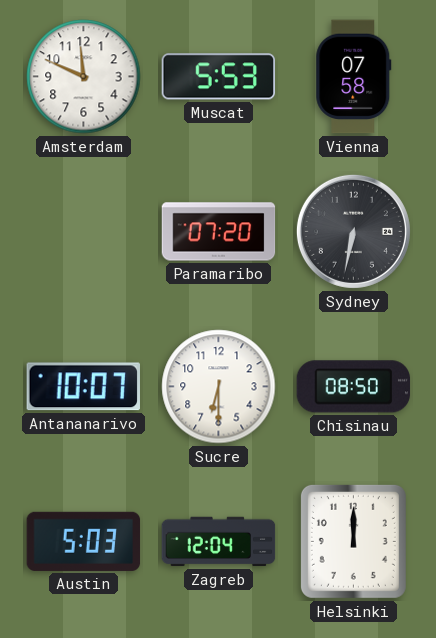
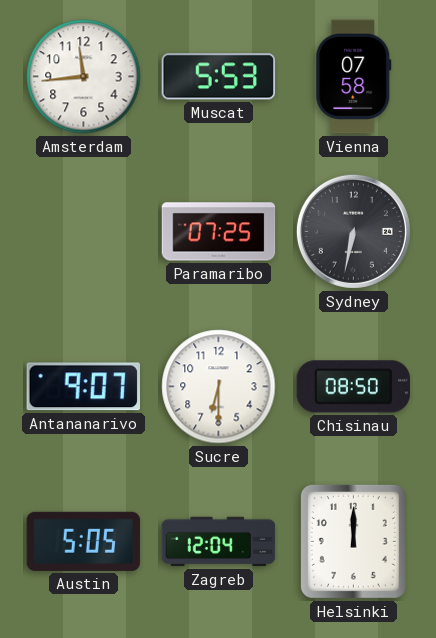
Amsterdam: 11:49 -> 11:44
Paramaribo: 07:20 -> 07:25
Antananarivo: 10:07 -> 9:07
Austin: 5:03 -> 5:05
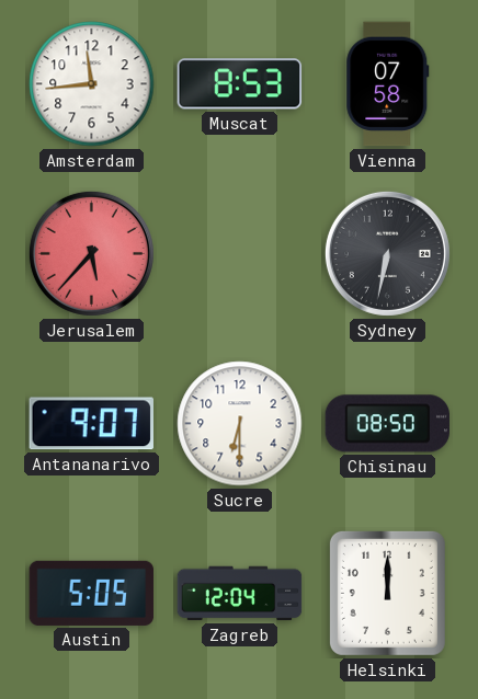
Muscat: 5:53 -> 8:53
Jerusalem: none -> 5:37
Paramaribo: 07:25 -> none
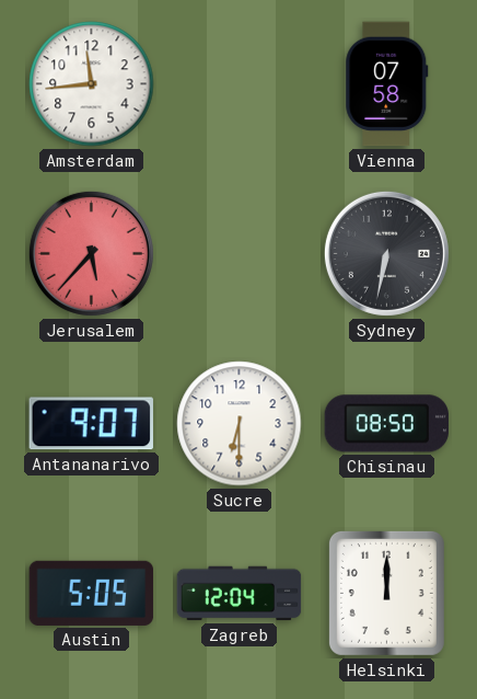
Muscat: 8:53 -> none
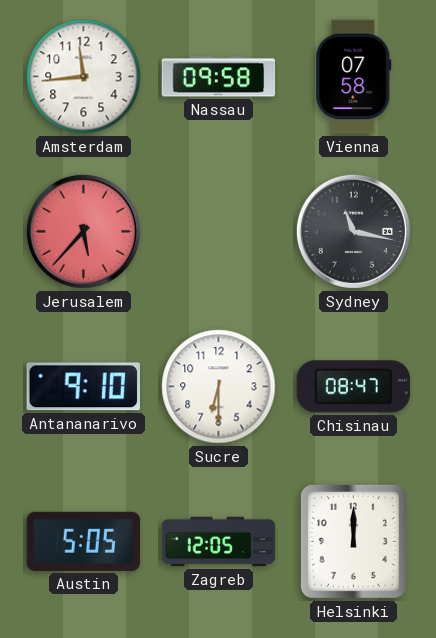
Nassau: none -> 09:58
Sydney: 6:32 -> 11:17
Antananarivo: 9:07 -> 9:10
Chisinau: 08:50 -> 08:47
Zagreb: 12:04 -> 12:05
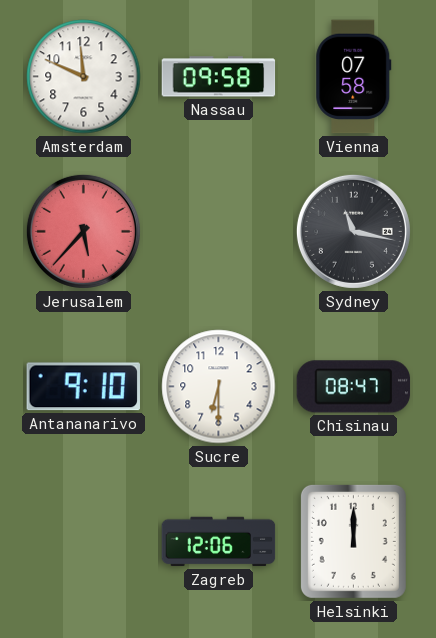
Amsterdam: 11:44 -> 11:49
Austin: 5:05 -> none
Zagreb: 12:05 -> 12:06
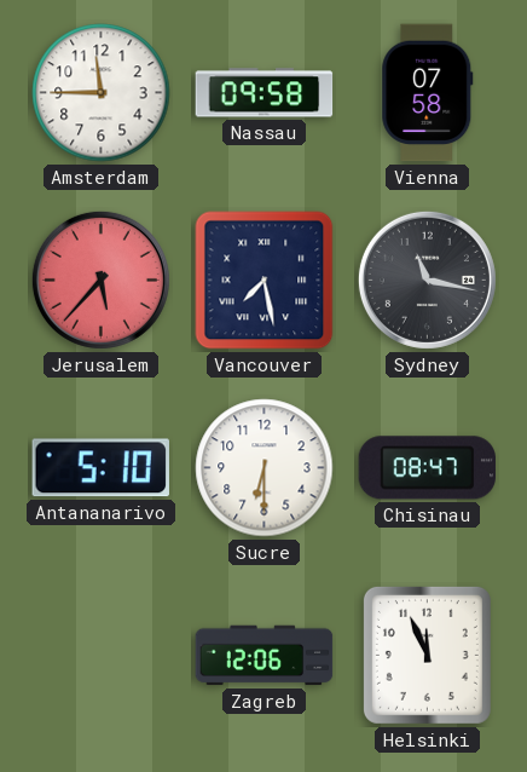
Amsterdam: 11:49 -> 11:45
Vancouver: none -> 7:28
Antananarivo: 9:10 -> 5:10
Helsinki: 12:00 -> 11:56
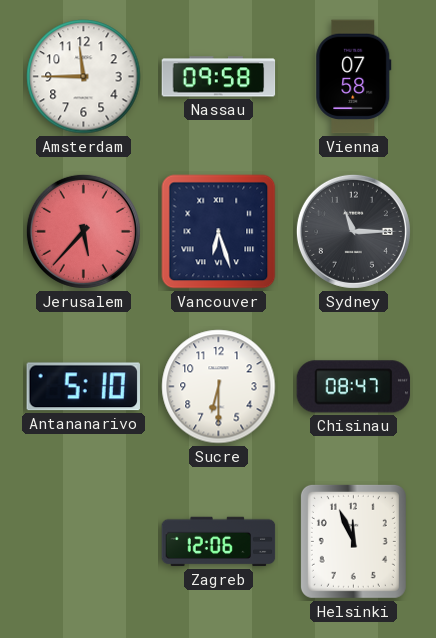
Vancouver: 7:28 -> 6:27
Sydney: 11:17 -> 11:15
